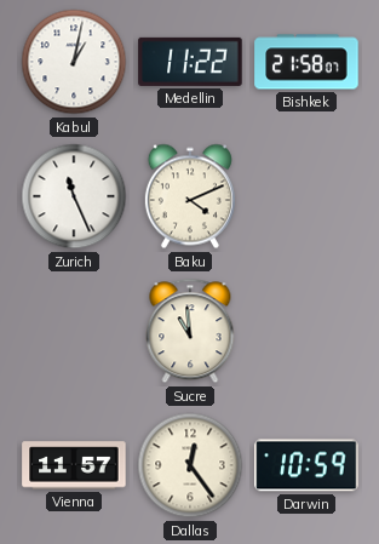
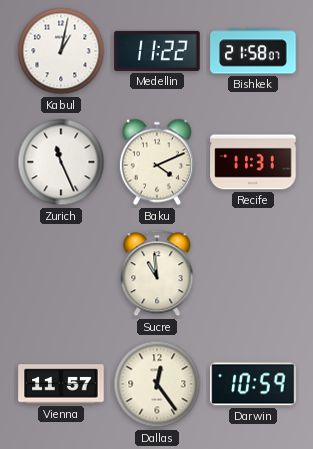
Recife: none -> 11:31
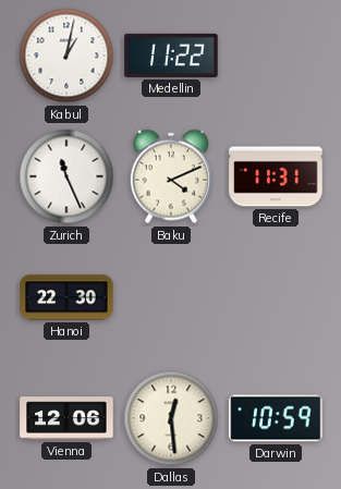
Bishkek: 21:58 -> none
Hanoi: none -> 22:30
Sucre: 10:59 -> none
Vienna: 11:57 -> 12:06
Dallas: 12:24 -> 12:29
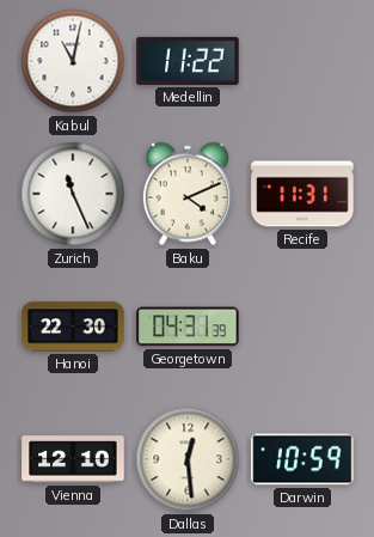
Kabul: 1:02 -> 11:02
Georgetown: none -> 04:31
Vienna: 12:06 -> 12:10
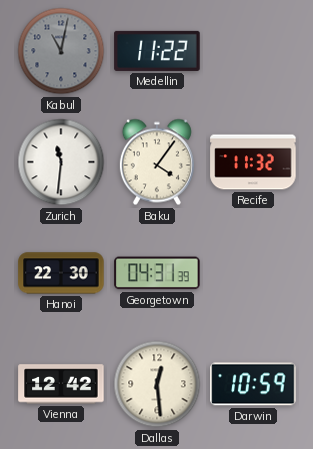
Kabul dial: white -> grey
Zurich: 11:26 -> 11:31
Baku: 4:11 -> 4:06
Recife: 11:31 -> 11:32
Vienna: 12:10 -> 12:42
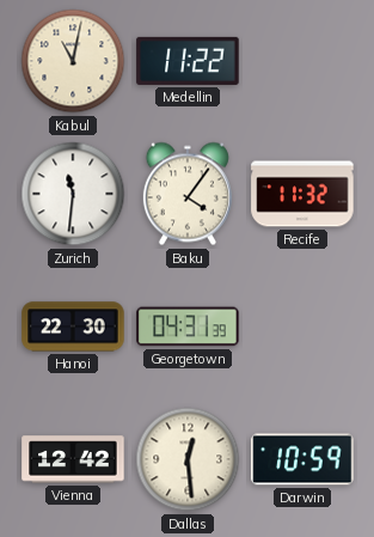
Kabul dial: grey -> cream
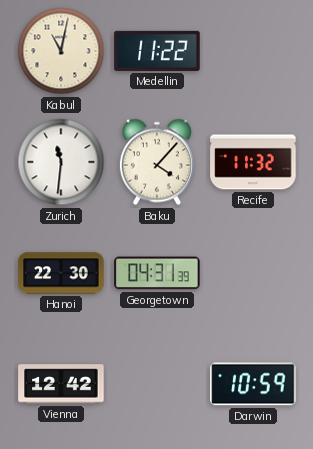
Baku: 4:06 -> 4:07
Dallas: 12:29 -> none
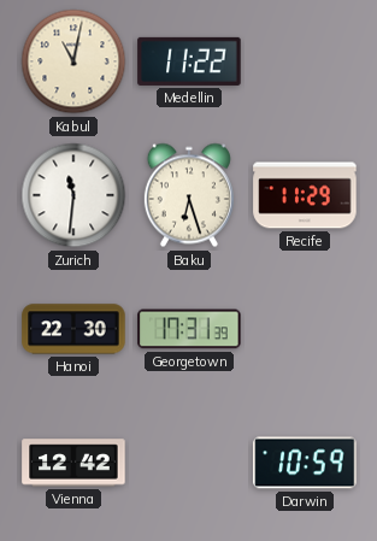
Baku: 4:07 -> 6:27
Recife: 11:32 -> 11:29
Georgetown: 04:31 -> 17:31
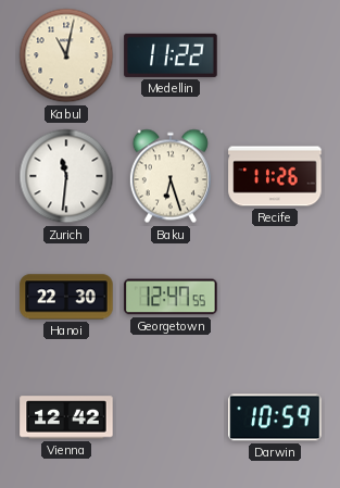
Recife: 11:29 -> 11:26
Georgetown: 17:31 -> 12:47
